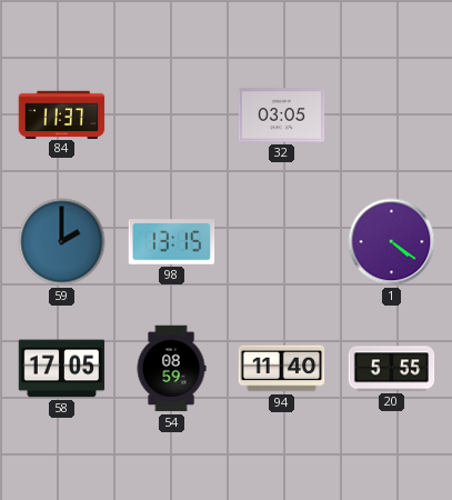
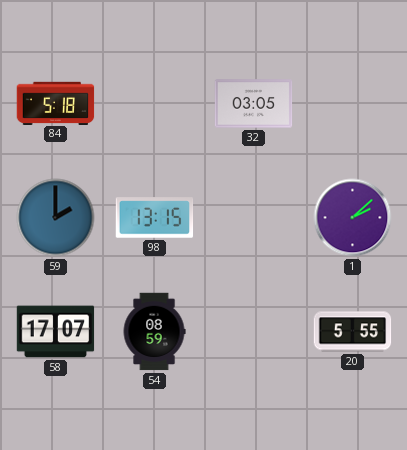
84: 11:37 -> 5:18
1: 4:21 -> 2:08
58: 17:05 -> 17:07
94: 11:40 -> none
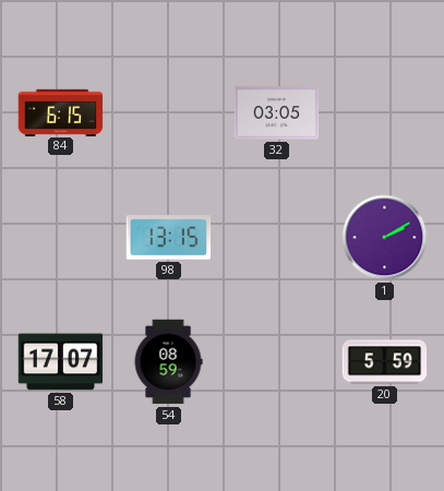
84: 5:18 -> 6:15
59: 2:00 -> none
1: 2:08 -> 2:10
20: 5:55 -> 5:59
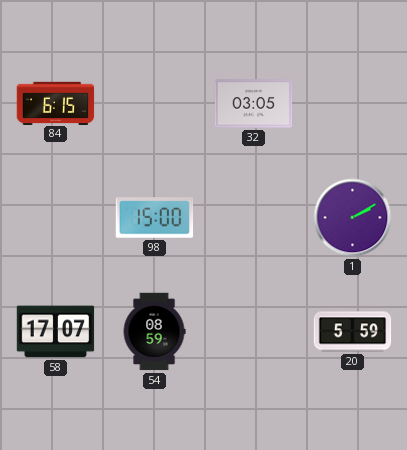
98: 13:15 -> 15:00
